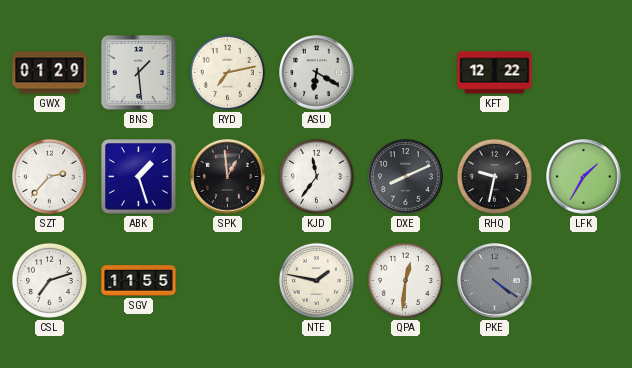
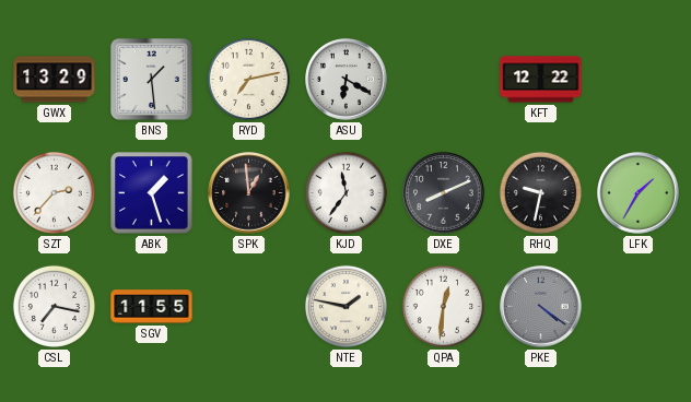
GWX: 01:29 -> 13:29
CSL: 7:12 -> 7:17
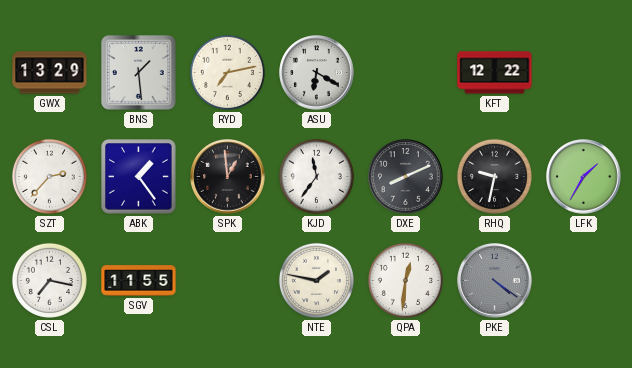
ABK: 1:27 -> 1:24
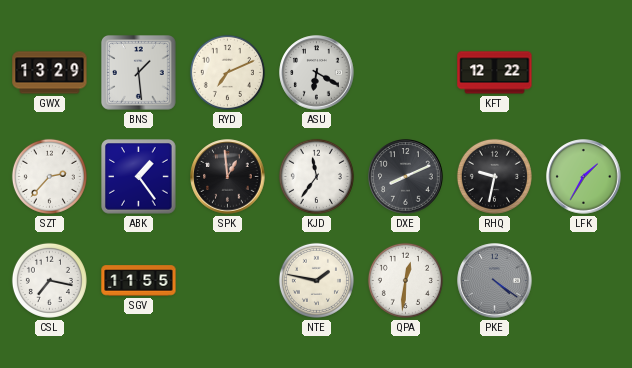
RYD: 7:13 -> 7:11
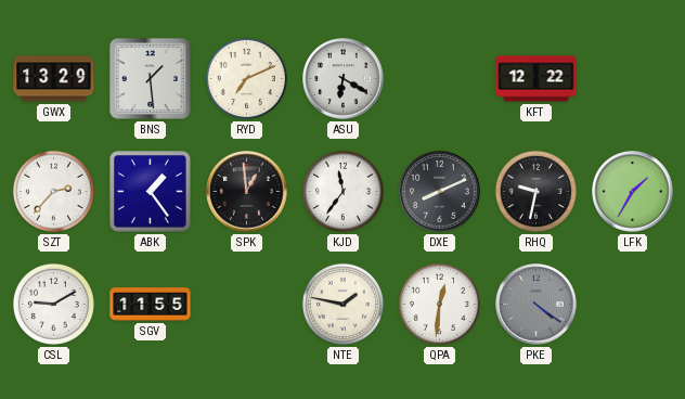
CSL: 7:17 -> 9:10
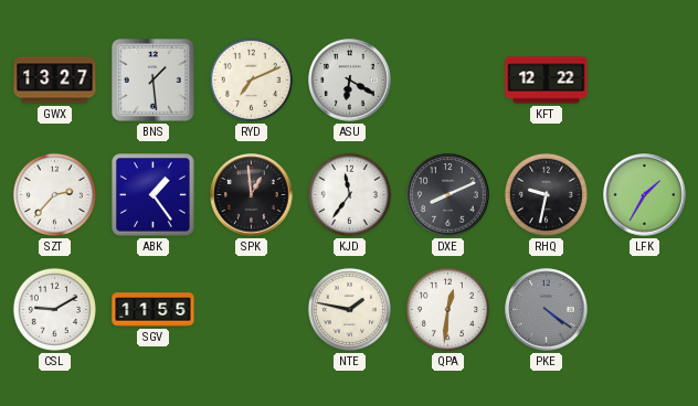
GWX: 13:29 -> 13:27
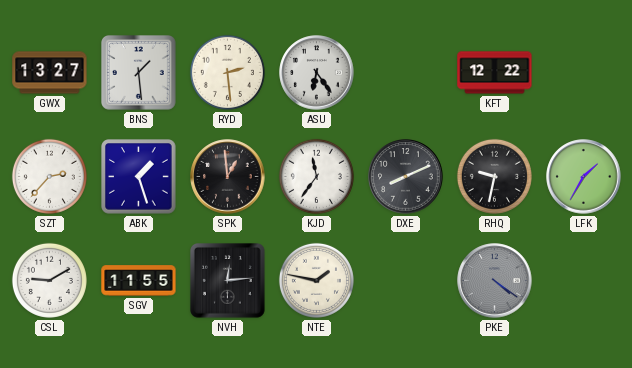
RYD: 7:11 -> 2:29
ASU: 6:20 -> 6:24
ABK: 1:24 -> 1:27
NVH: none -> 12:14
QPA: 12:31 -> none
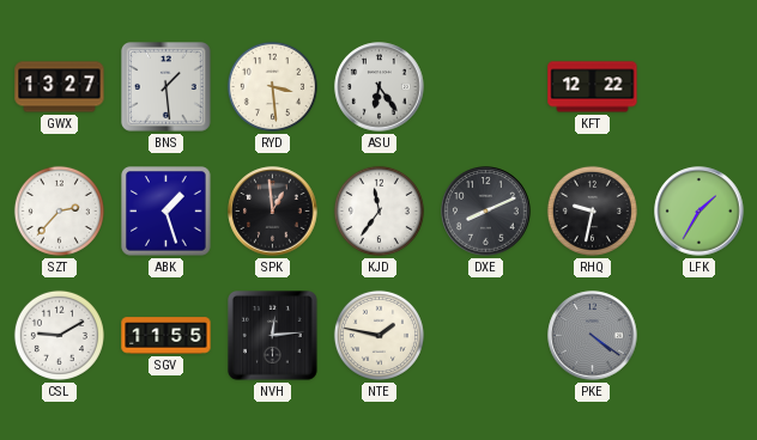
RYD: 2:29 -> 3:29
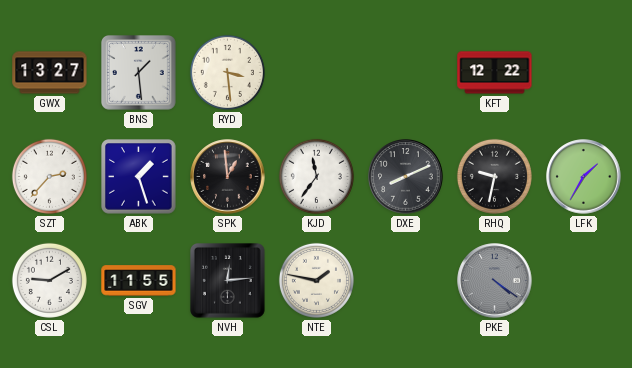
ASU: 6:24 -> none
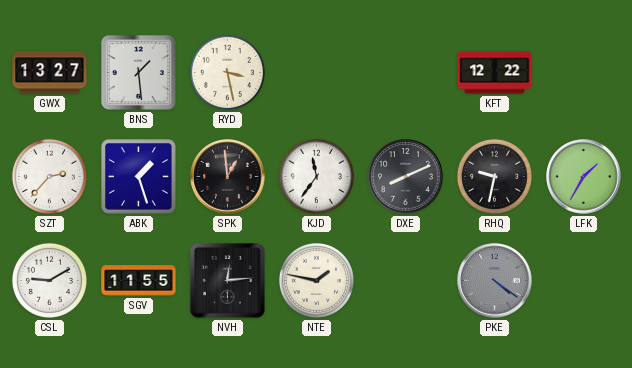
RYD: 3:29 -> 3:28
